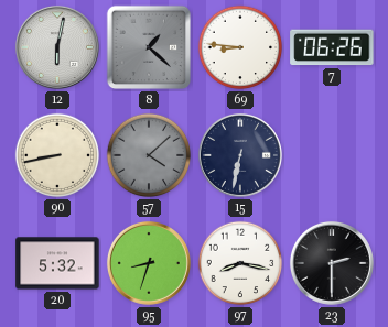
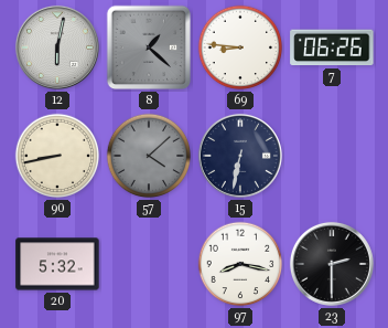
95: 8:33 -> none
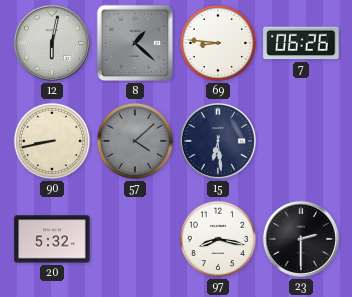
15: 6:32 -> 6:29
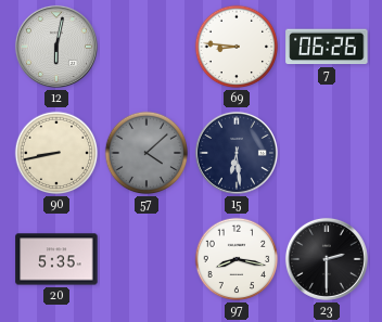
8: 1:22 -> none
20: 5:32 -> 5:35
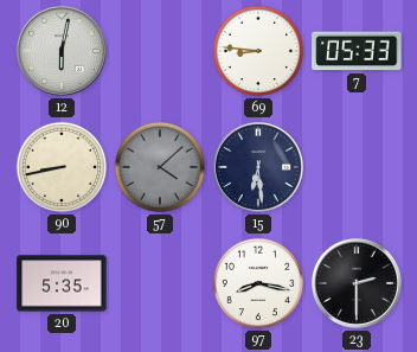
7: 06:26 -> 05:33
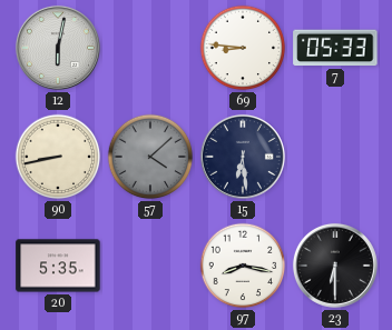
23: 2:30 -> 6:30
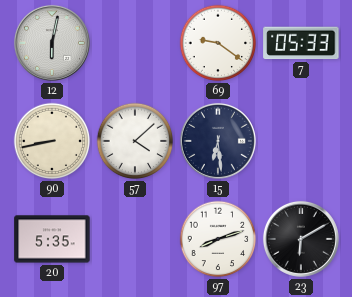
69: 8:46 -> 9:21
57 dial: grey -> white
97: 8:17 -> 8:12
23: 6:30 -> 6:10
